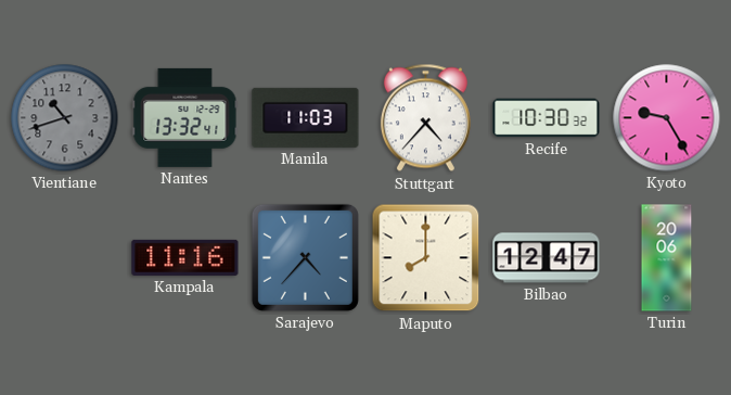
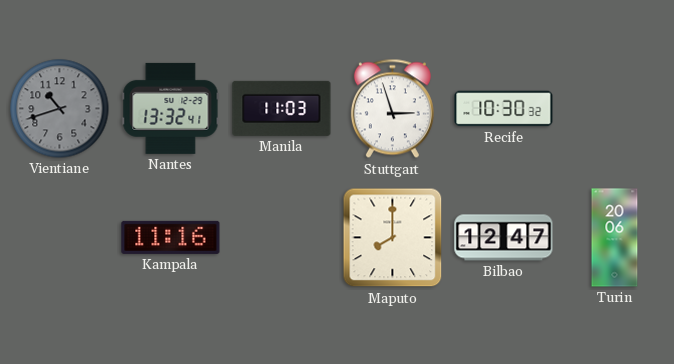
Stuttgart: 4:37 -> 2:57
Kyoto: 9:25 -> none
Sarajevo: 4:37 -> none
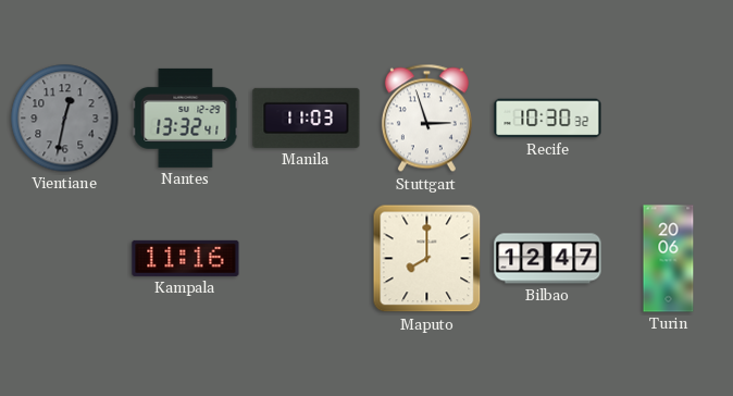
Vientiane: 10:42 -> 12:32
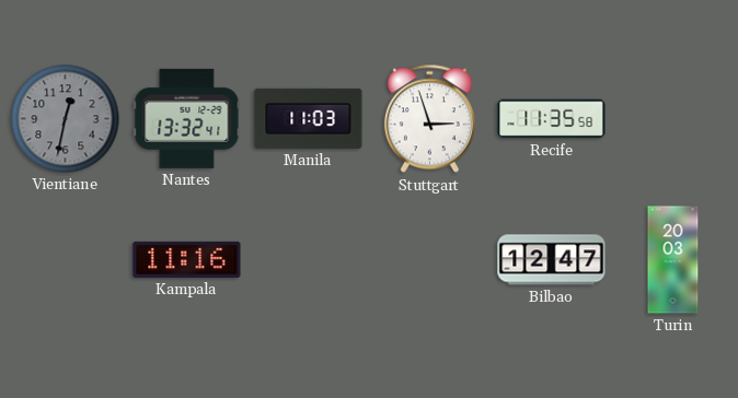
Recife: 10:30 -> 11:35
Maputo: 8:00 -> none
Turin: 20:06 -> 20:03
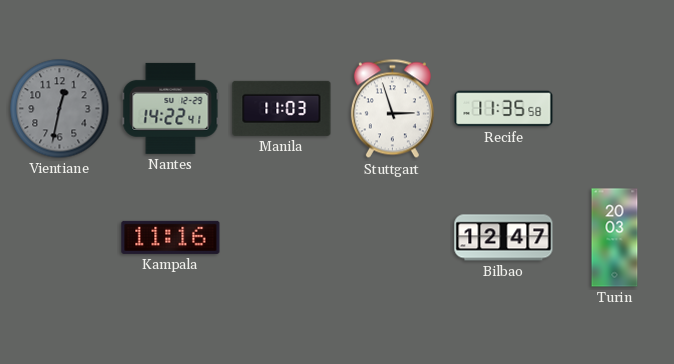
Nantes: 13:32 -> 14:22
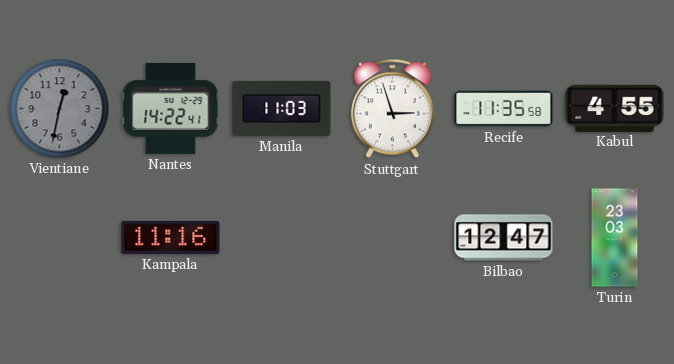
Kabul: none -> 4:55
Turin: 20:03 -> 23:03
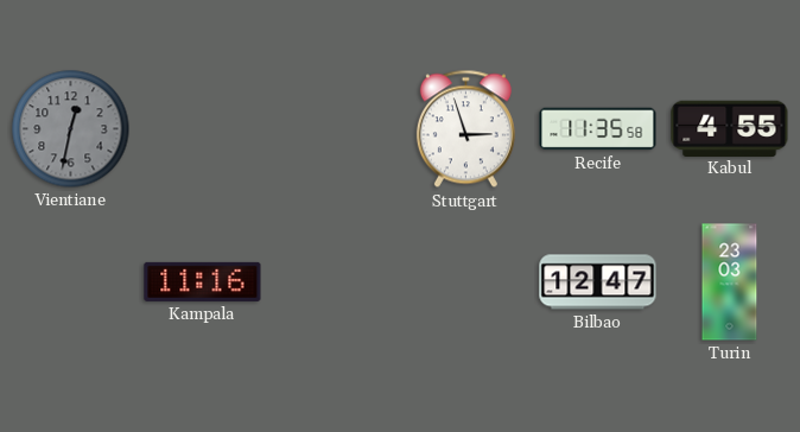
Nantes: 14:22 -> none
Manila: 11:03 -> none
